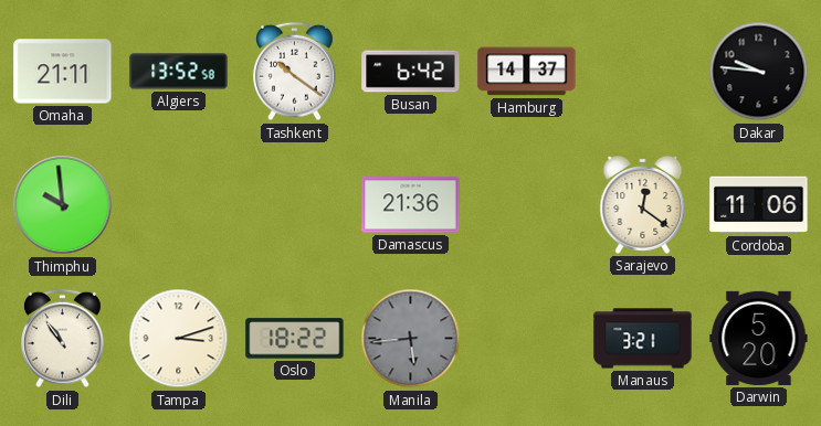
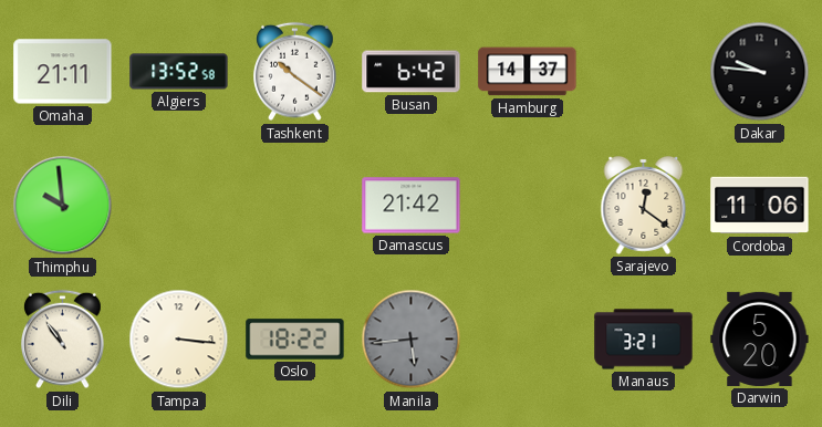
Damascus: 21:36 -> 21:42
Tampa: 3:12 -> 3:16
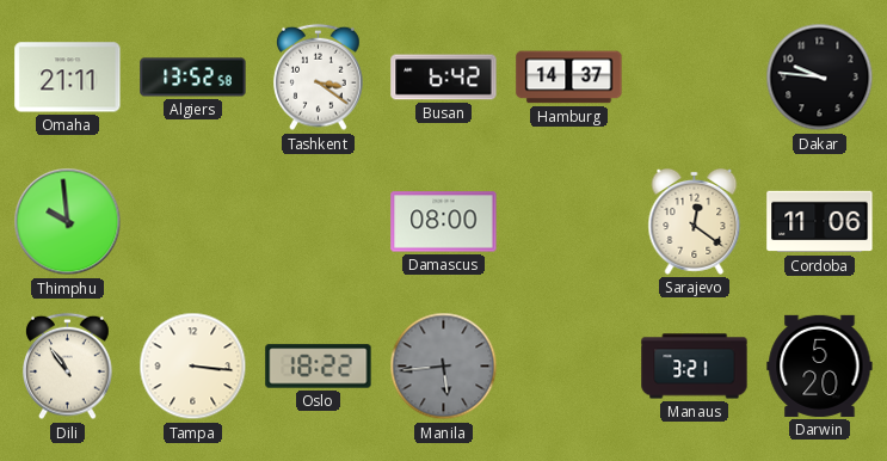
Tashkent: 10:21 -> 3:21
Damascus: 21:42 -> 08:00
